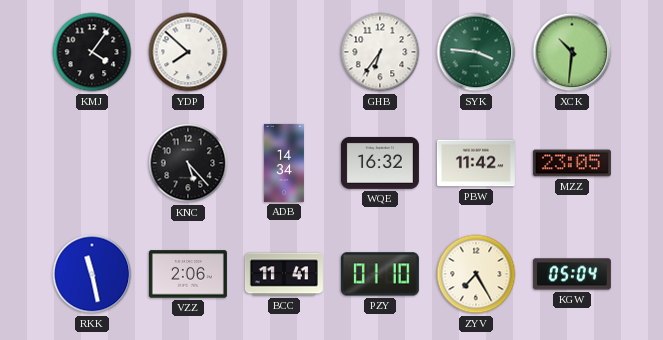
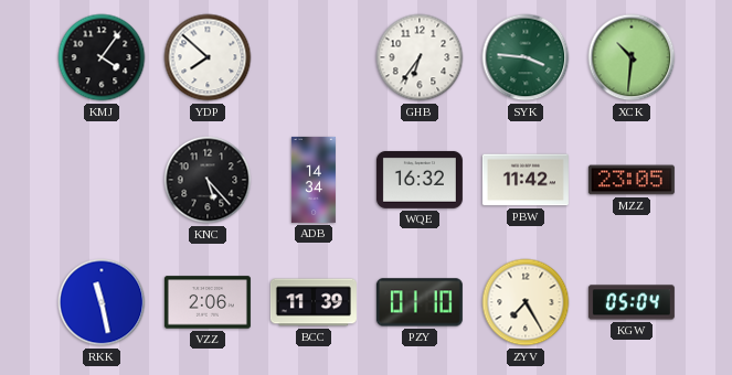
BCC: 11:41 -> 11:39
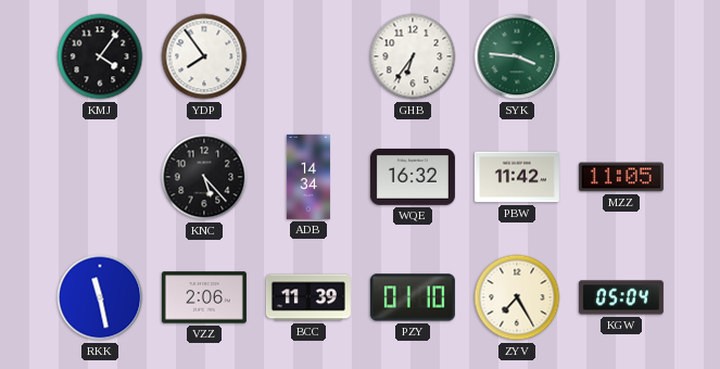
YDP: 7:52 -> 7:54
XCK: 10:31 -> none
MZZ: 23:05 -> 11:05
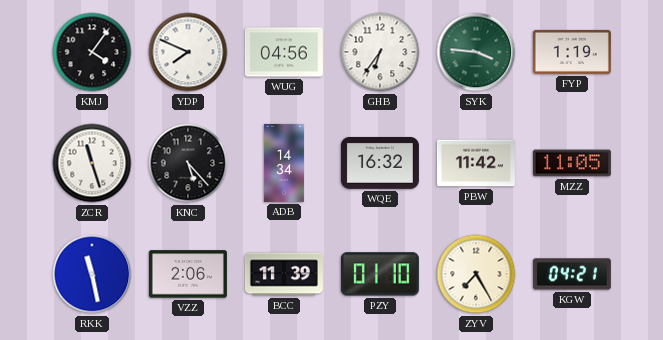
YDP: 7:54 -> 7:49
WUG: none -> 04:56
FYP: none -> 1:19
ZCR: none -> 11:27
KGW: 05:04 -> 04:21
